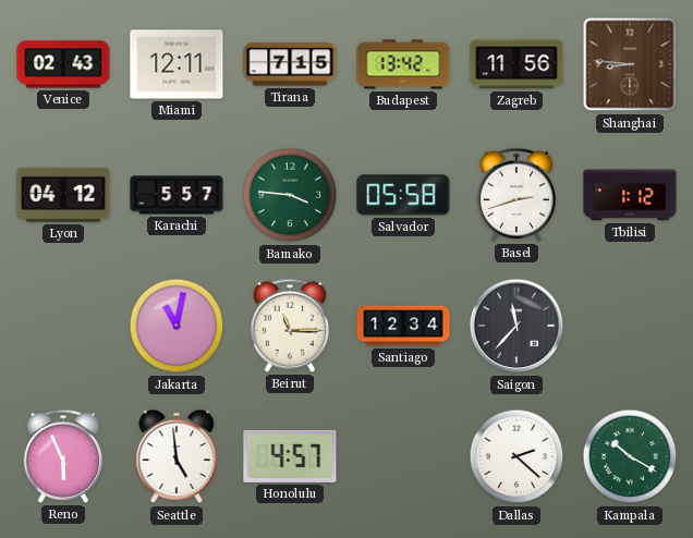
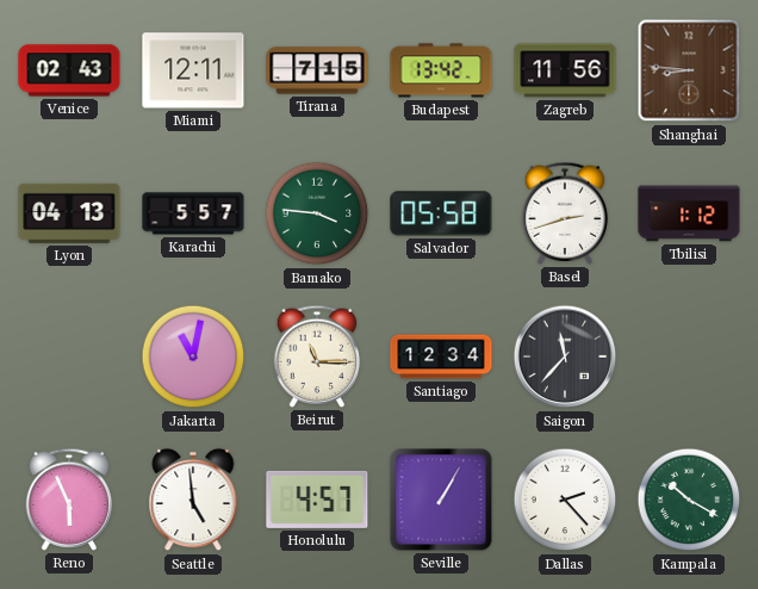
Lyon: 04:12 -> 04:13
Seville: none -> 1:05
Dallas: 2:22 -> 2:23
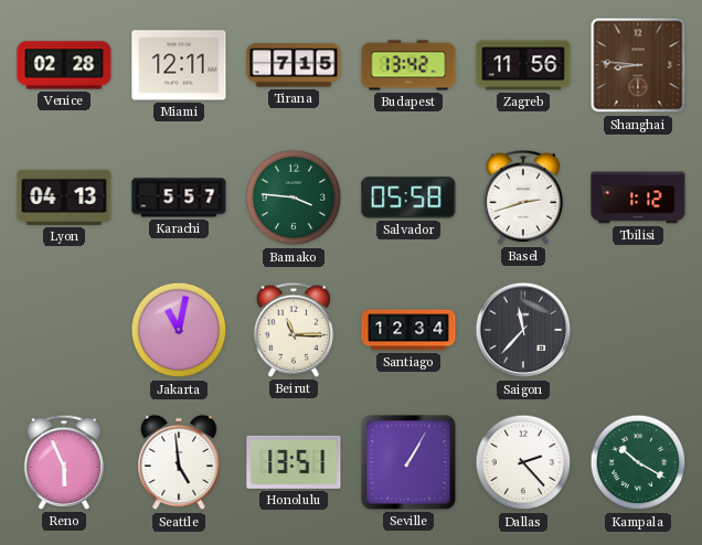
Venice: 02:43 -> 02:28
Honolulu: 4:57 -> 13:51
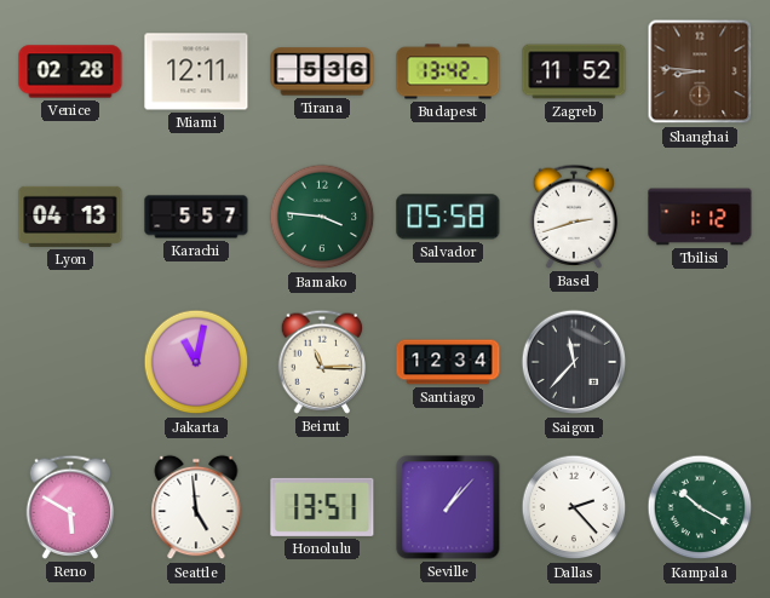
Tirana: 7:15 -> 5:36
Zagreb: 11:56 -> 11:52
Reno: 5:56 -> 5:50
Seville: 1:05 -> 1:07
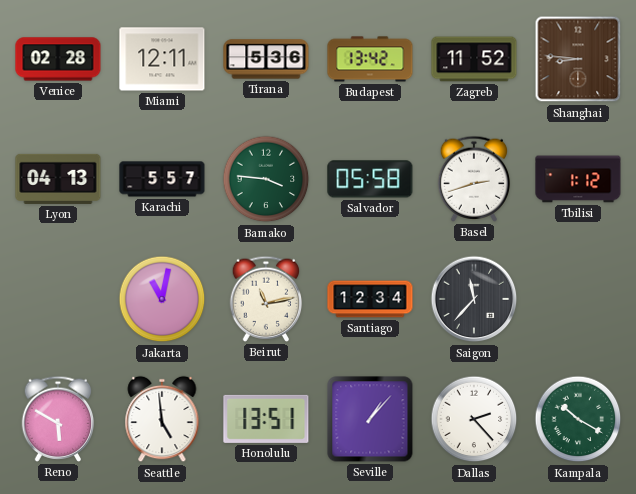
Beirut: 11:15 -> 11:13
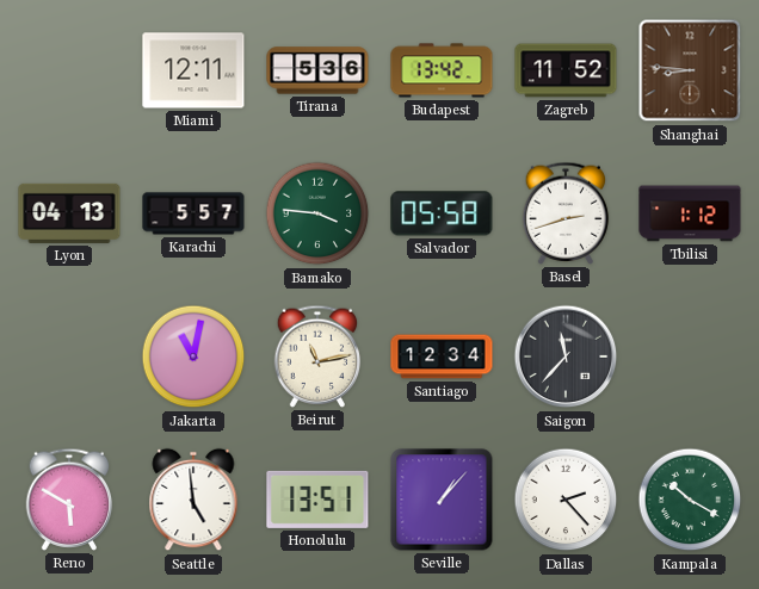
Venice: 02:28 -> none
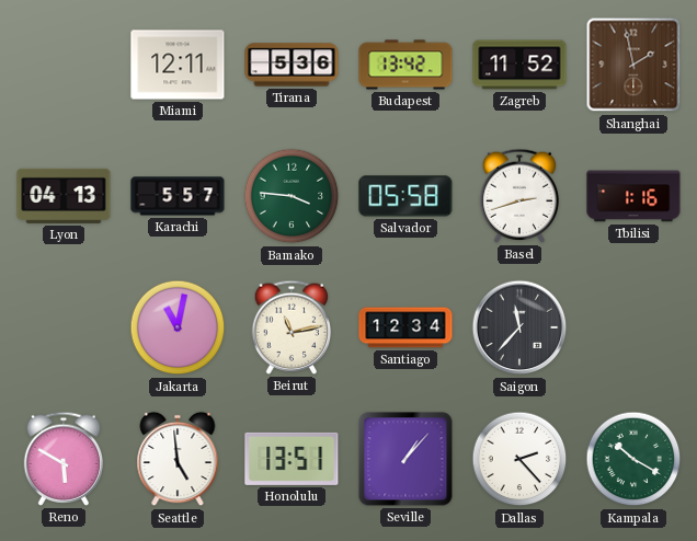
Shanghai: 8:46 -> 1:58
Tbilisi: 1:12 -> 1:16
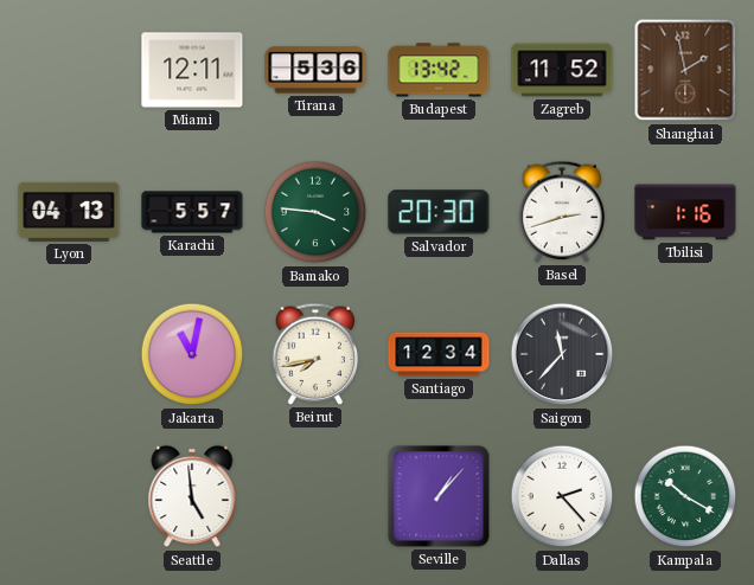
Salvador: 05:58 -> 20:30
Beirut: 11:13 -> 7:43
Reno: 5:50 -> none
Honolulu: 13:51 -> none
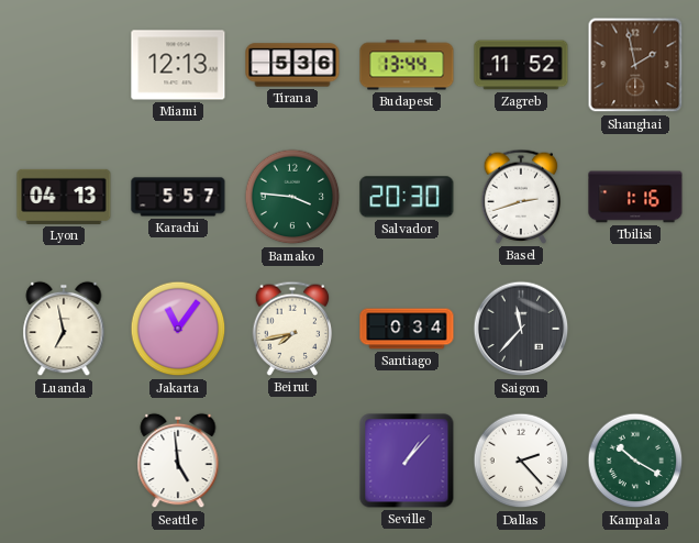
Miami: 12:11 -> 12:13
Budapest: 13:42 -> 13:44
Luanda: none -> 6:58
Jakarta: 11:02 -> 11:06
Santiago: 12:34 -> 0:34
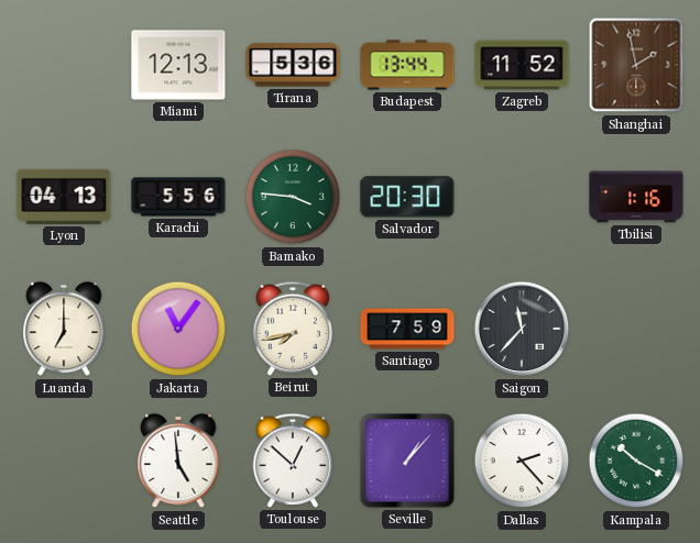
Karachi: 5:57 -> 5:56
Basel: 2:42 -> none
Luanda: 6:58 -> 7:00
Santiago: 0:34 -> 7:59
Toulouse: none -> 12:52
